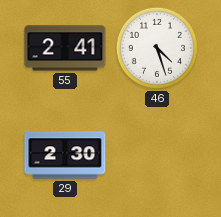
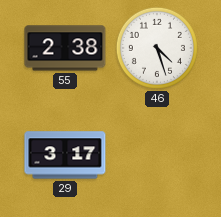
55: 2:41 -> 2:38
29: 2:30 -> 3:17
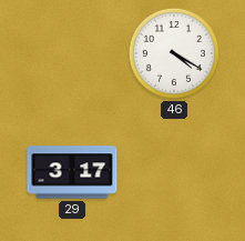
55: 2:38 -> none
46: 4:27 -> 4:20
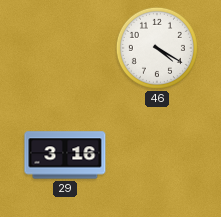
29: 3:17 -> 3:16
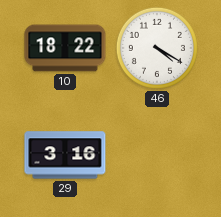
10: none -> 18:22
